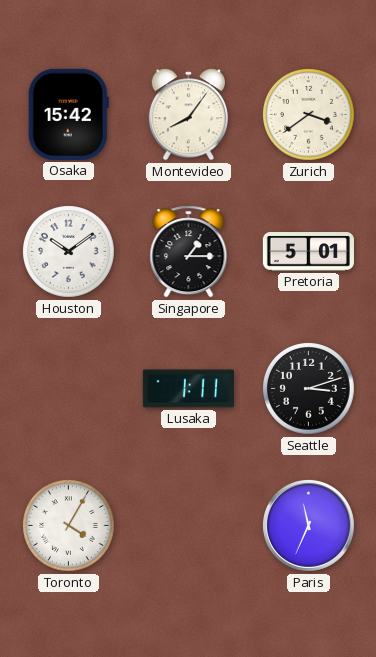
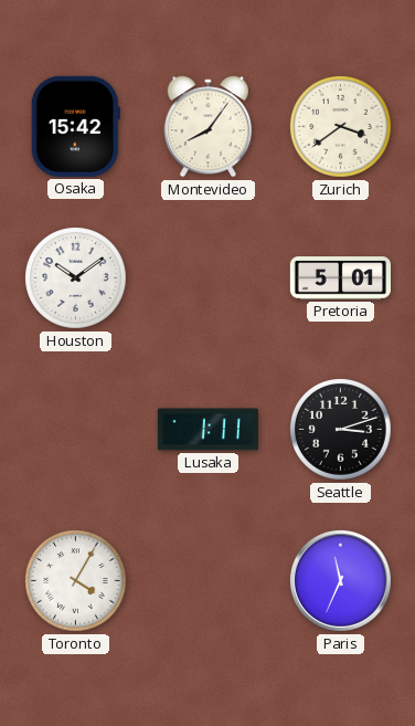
Singapore: 1:15 -> none
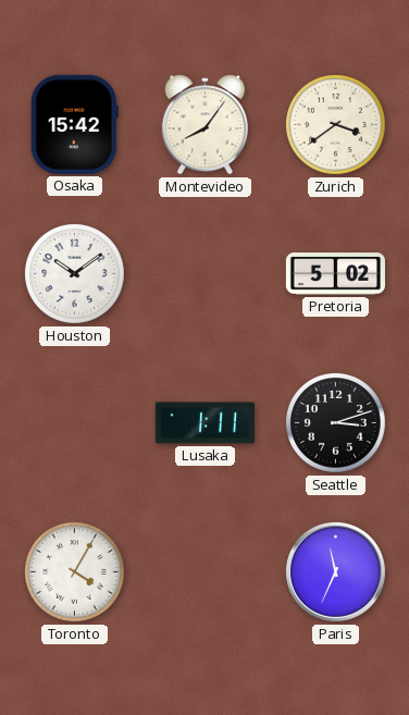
Pretoria: 5:01 -> 5:02
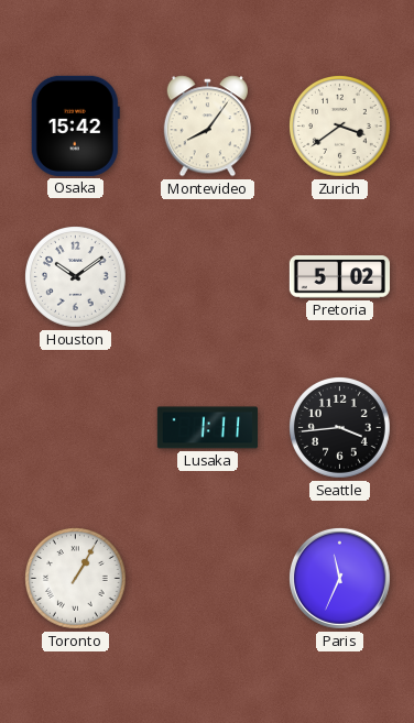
Seattle: 3:12 -> 3:44
Toronto: 4:05 -> 1:05
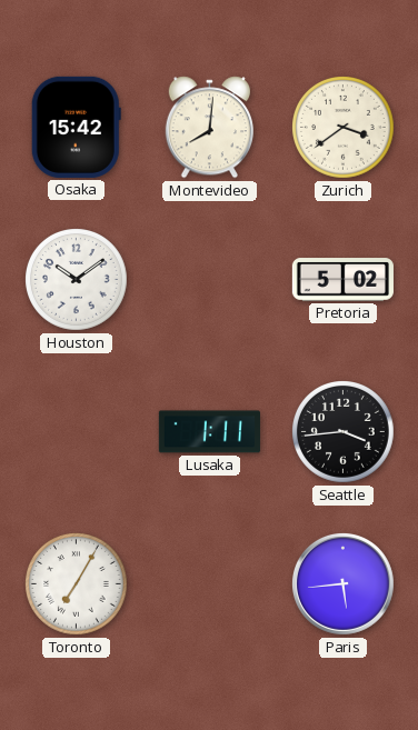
Montevideo: 8:06 -> 8:01
Toronto: 1:05 -> 7:05
Paris: 11:34 -> 5:44
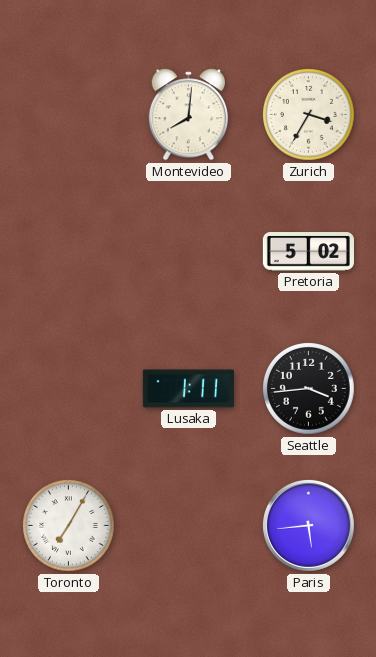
Osaka: 15:42 -> none
Zurich: 3:39 -> 3:35
Houston: 10:09 -> none
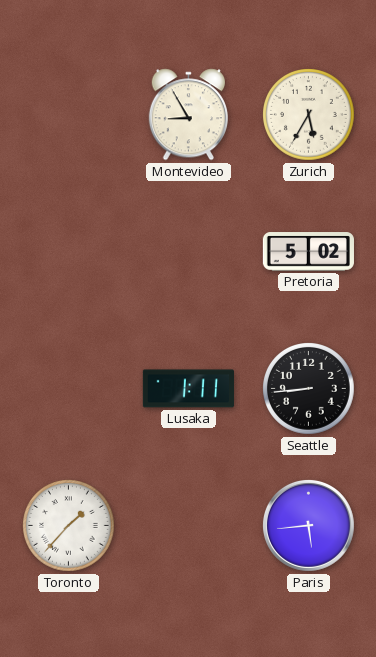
Montevideo: 8:01 -> 8:55
Zurich: 3:35 -> 5:35
Seattle: 3:44 -> 8:44
Toronto: 7:05 -> 1:37
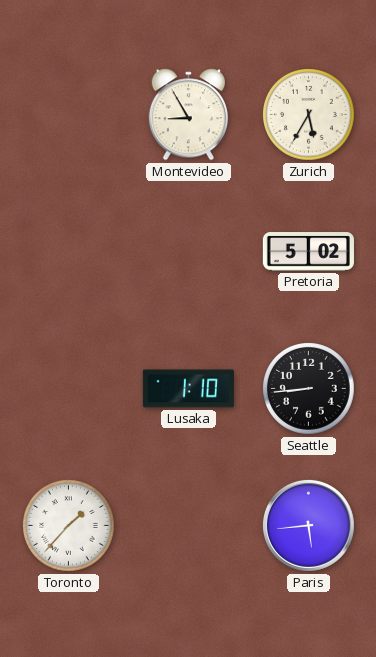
Lusaka: 1:11 -> 1:10
